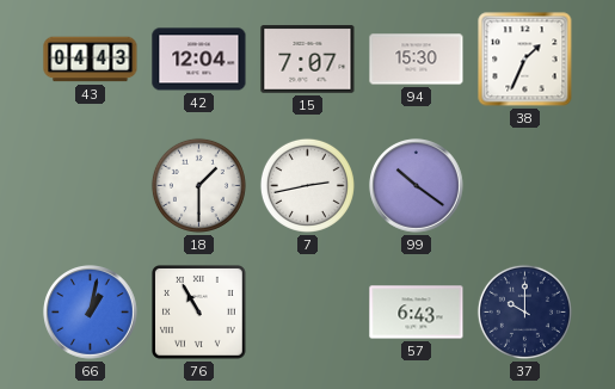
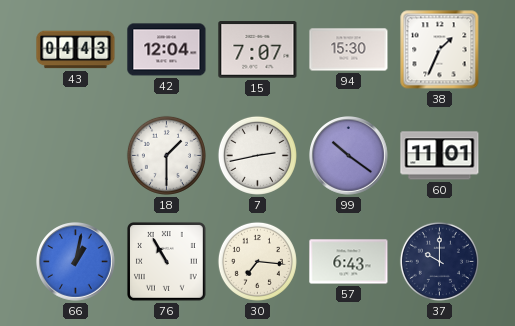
60: none -> 11:01
30: none -> 7:16
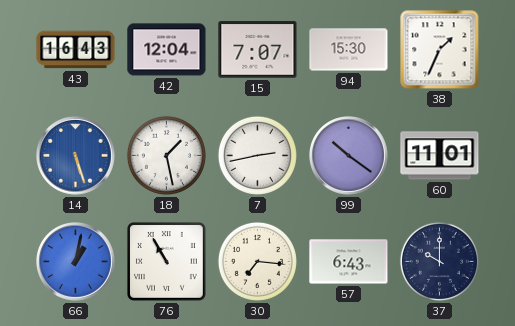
43: 04:43 -> 16:43
14: none -> 5:27
18: 1:30 -> 1:28
